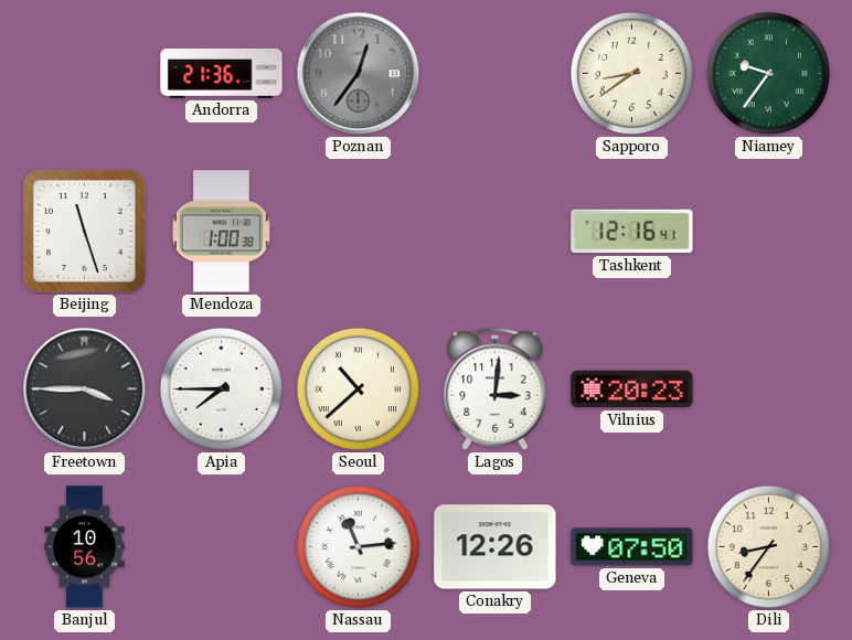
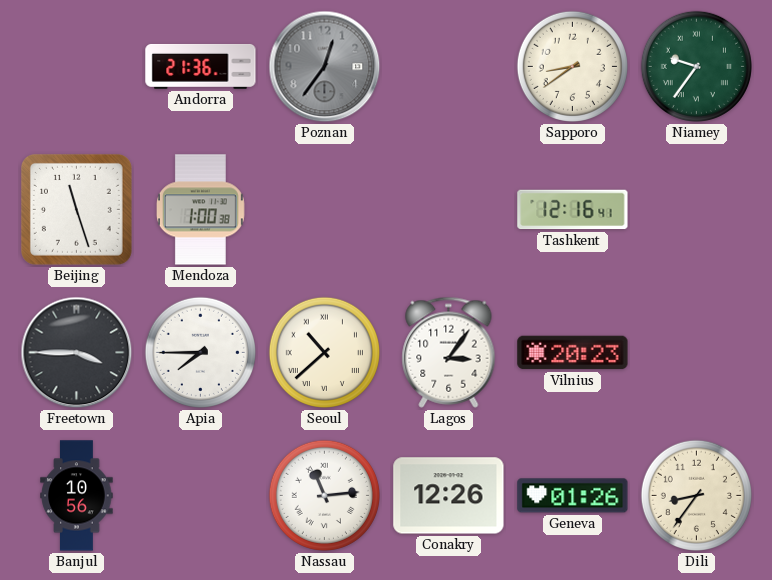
Lagos: 3:01 -> 3:06
Geneva: 07:50 -> 01:26
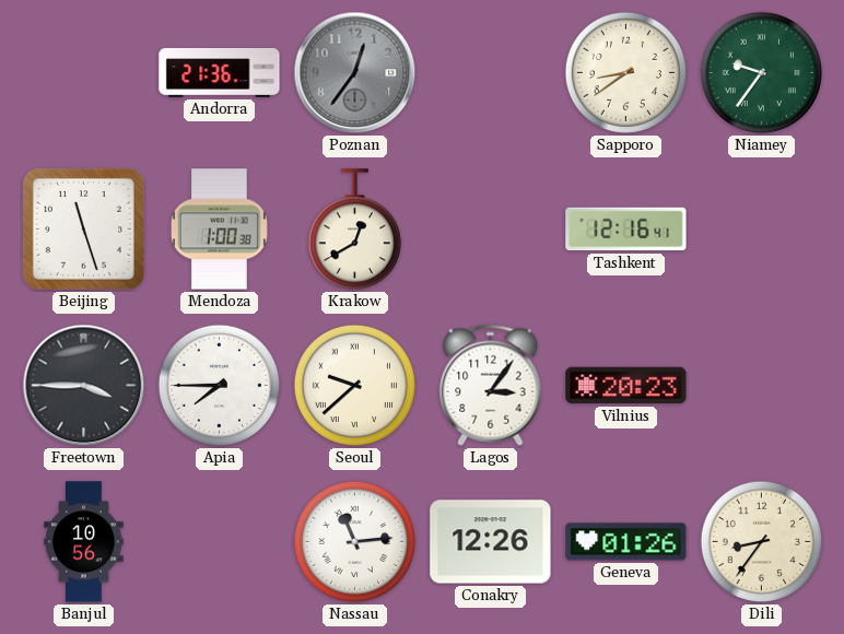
Krakow: none -> 12:40
Seoul: 10:38 -> 9:38
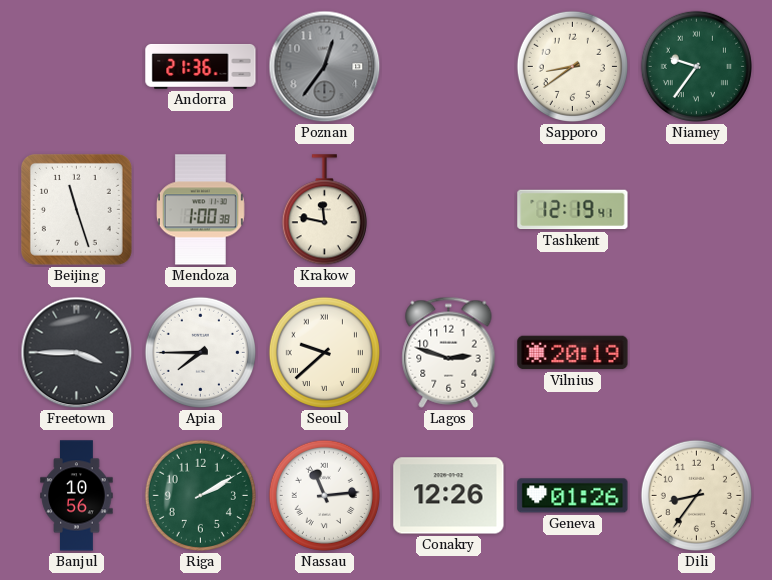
Krakow: 12:40 -> 11:47
Tashkent: 12:16 -> 12:19
Lagos: 3:06 -> 2:48
Vilnius: 20:23 -> 20:19
Riga: none -> 2:10
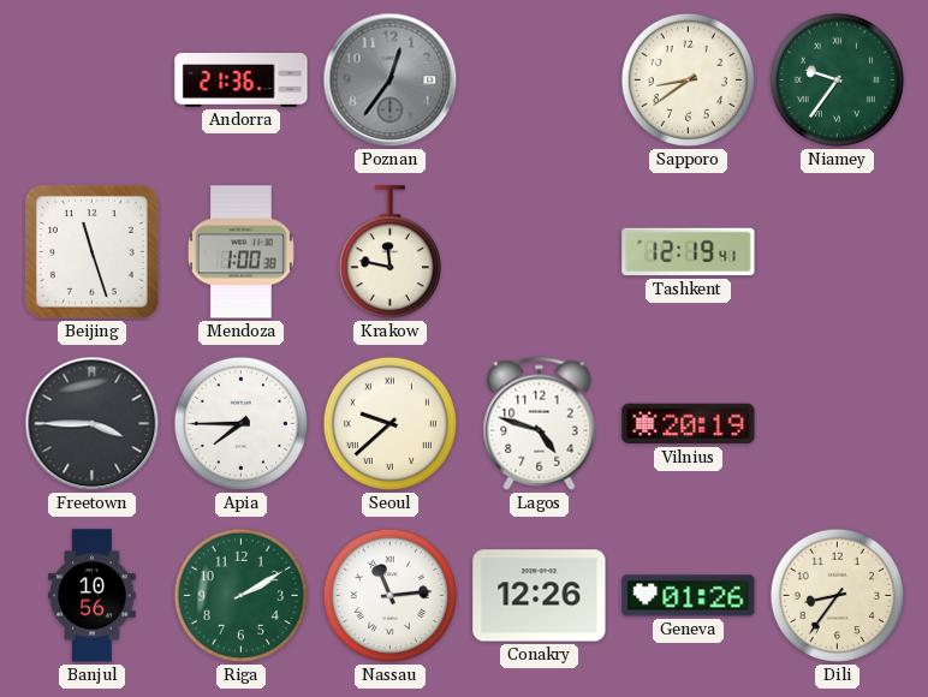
Lagos: 2:48 -> 4:48
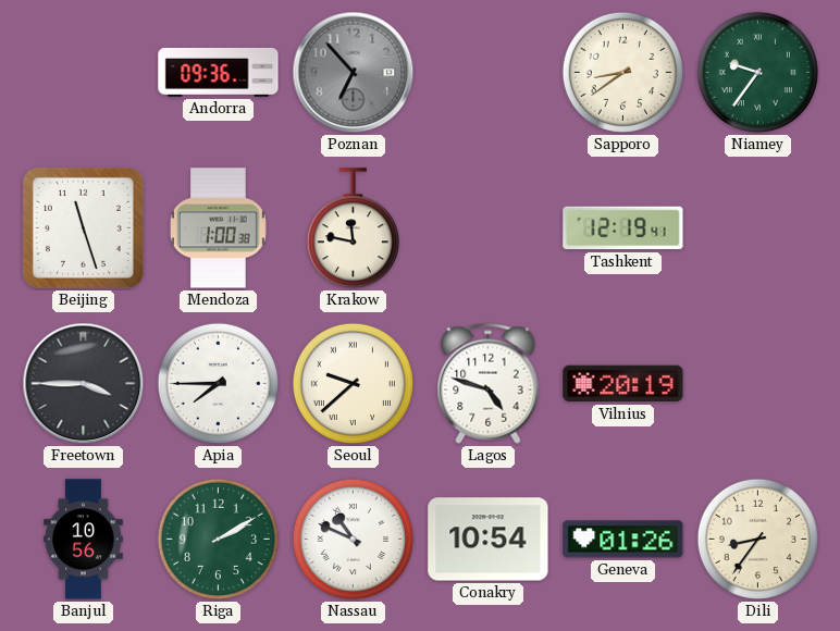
Andorra: 21:36 -> 09:36
Poznan: 12:36 -> 6:53
Nassau: 11:14 -> 10:49
Conakry: 12:26 -> 10:54
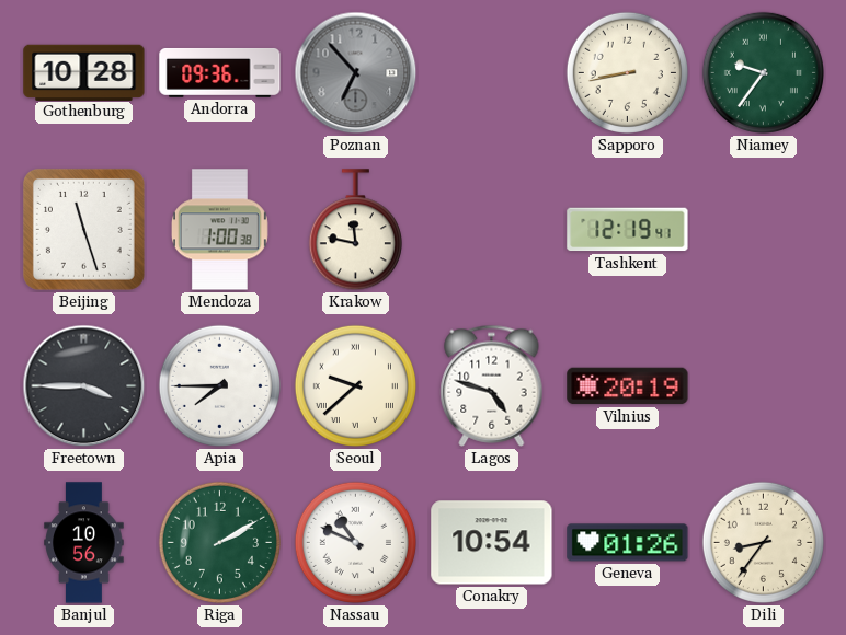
Gothenburg: none -> 10:28
Sapporo: 8:39 -> 8:43
